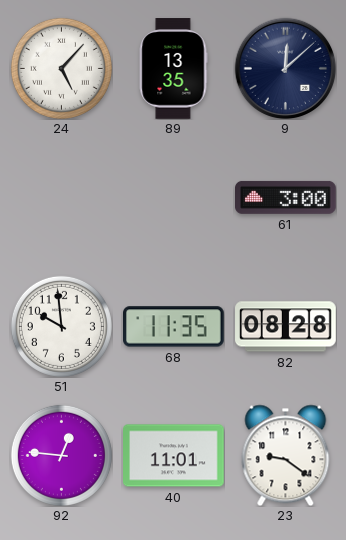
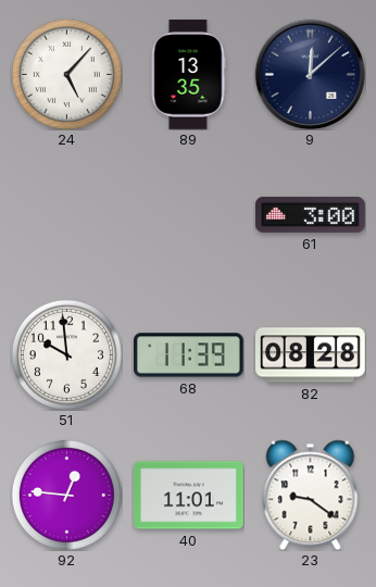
68: 11:35 -> 11:39
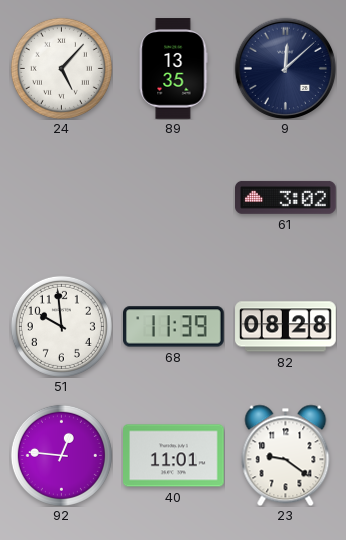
61: 3:00 -> 3:02
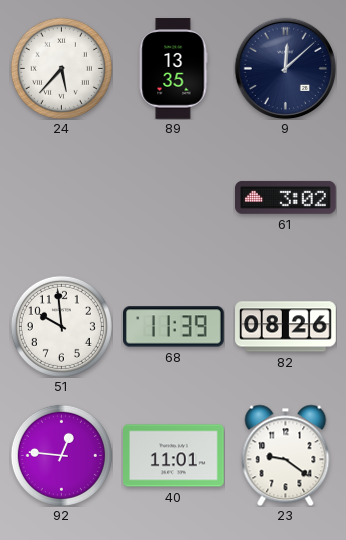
24: 5:07 -> 5:37
82: 08:28 -> 08:26
